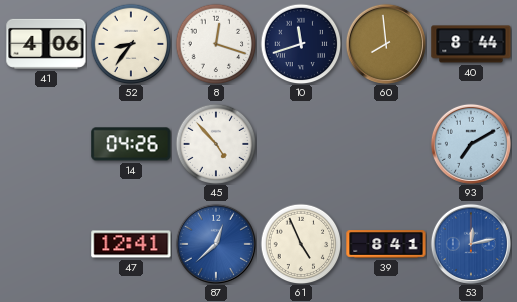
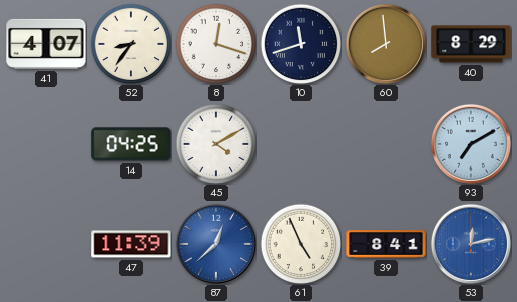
41: 4:06 -> 4:07
40: 8:44 -> 8:29
14: 04:26 -> 04:25
45: 4:53 -> 4:10
47: 12:41 -> 11:39
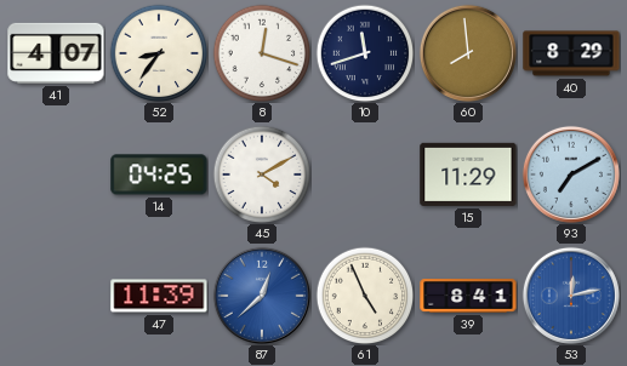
15: none -> 11:29
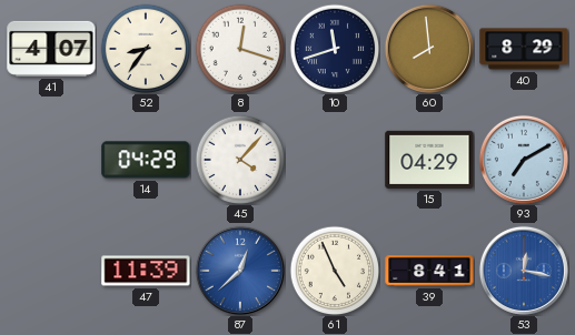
14: 04:25 -> 04:29
45: 4:10 -> 4:07
15: 11:29 -> 04:29
53: 12:13 -> 12:17
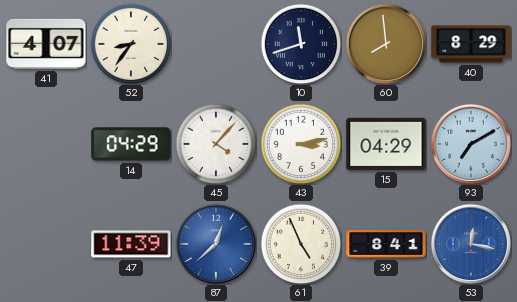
8: 12:18 -> none
43: none -> 3:13
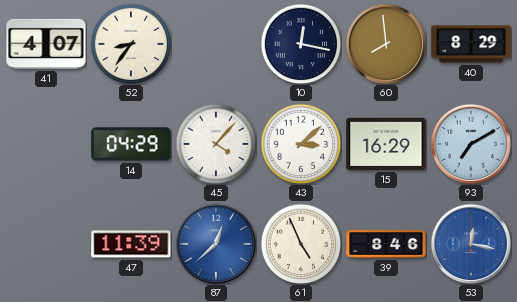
10: 11:42 -> 12:17
43: 3:13 -> 3:08
15: 04:29 -> 16:29
39: 8:41 -> 8:46
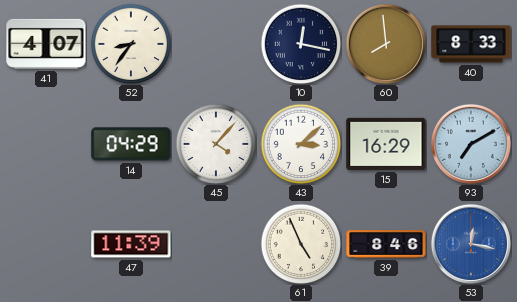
40: 8:29 -> 8:33
87: 12:38 -> none
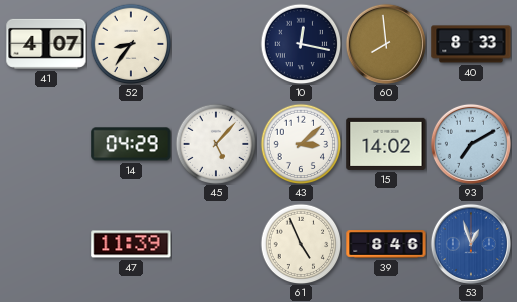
45: 4:07 -> 5:07
15: 16:29 -> 14:02
53: 12:17 -> 12:57
